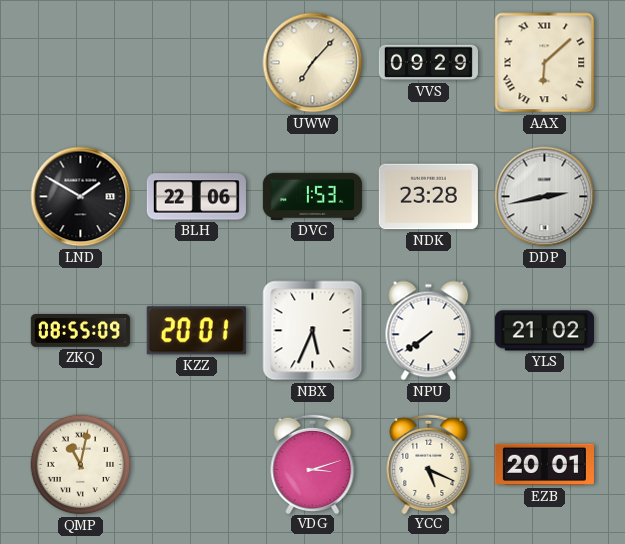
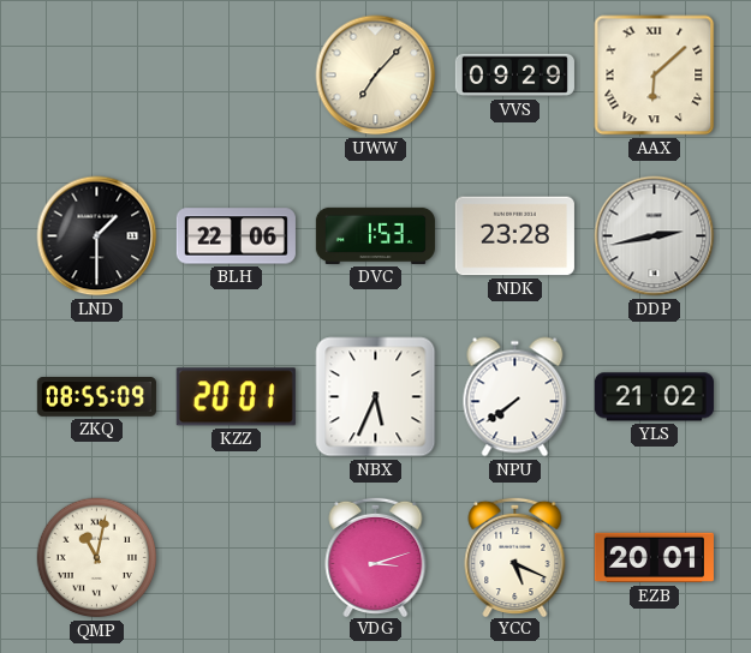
LND: 1:50 -> 1:30
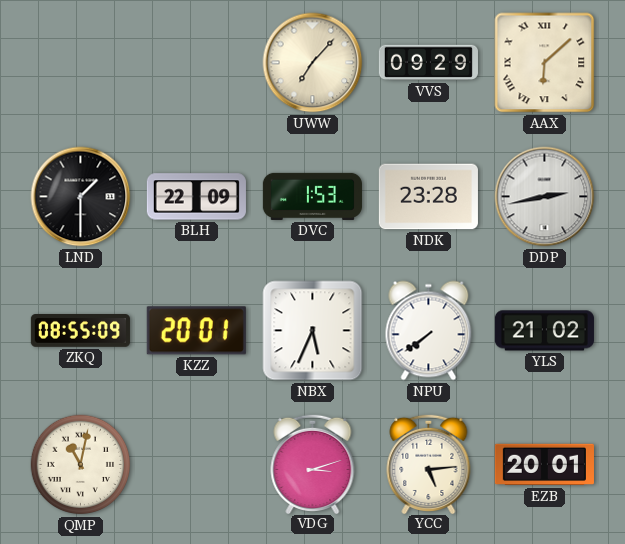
BLH: 22:06 -> 22:09
YCC: 5:19 -> 5:14
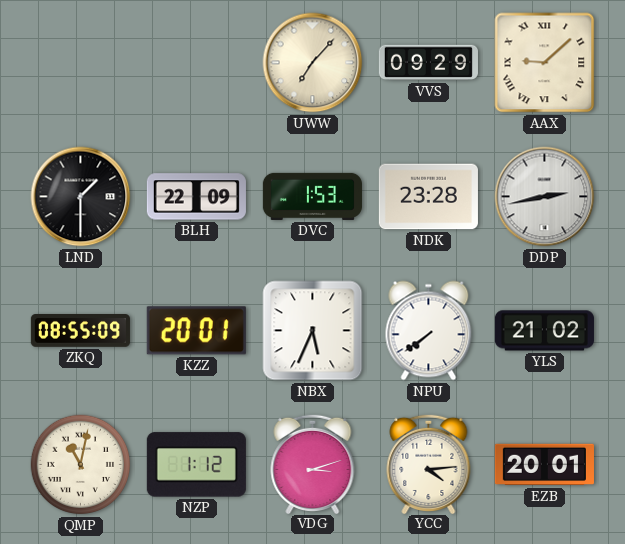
AAX: 6:08 -> 9:08
NZP: none -> 1:12
YCC: 5:14 -> 4:14
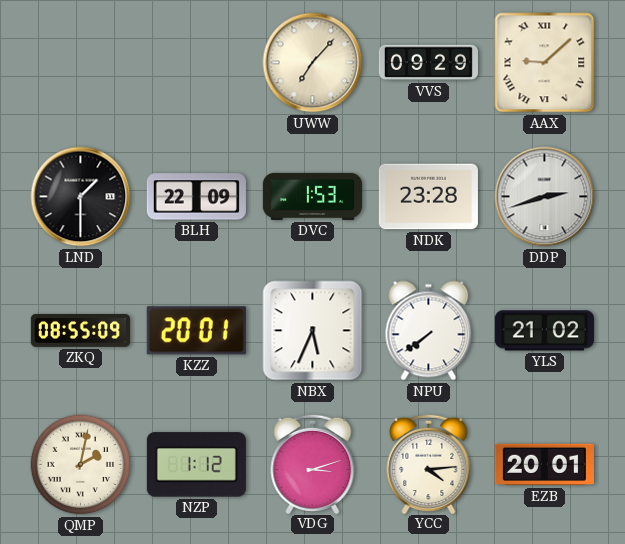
DDP: 2:43 -> 2:42
QMP: 11:02 -> 2:02
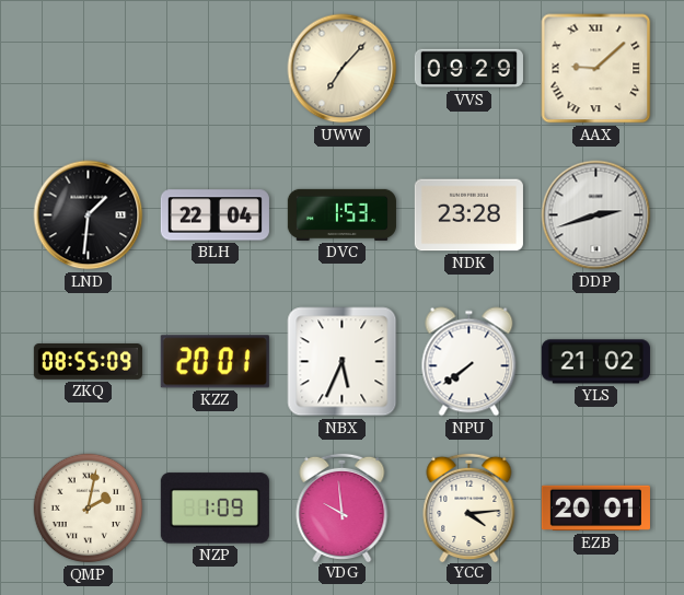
LND: 1:30 -> 1:31
BLH: 22:09 -> 22:04
NZP: 1:12 -> 1:09
VDG: 3:12 -> 9:59
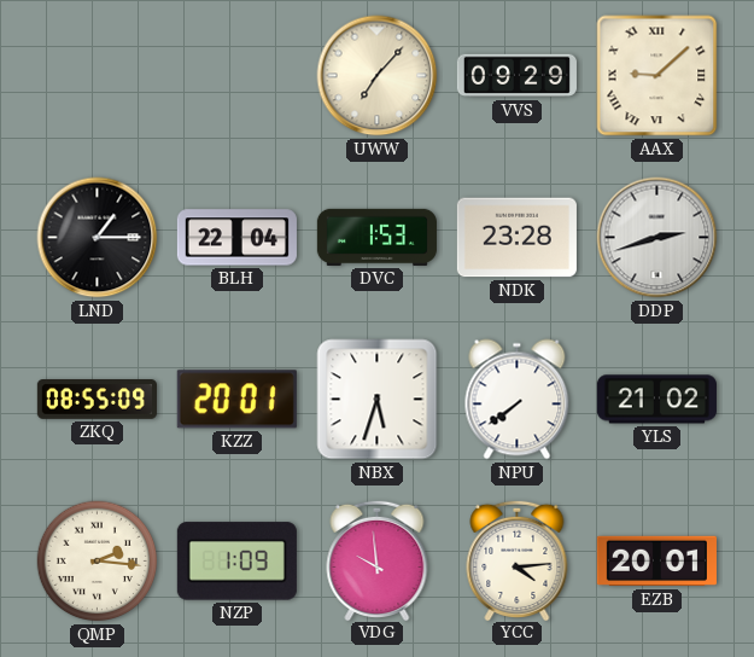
LND: 1:31 -> 1:15
NBX: 5:34 -> 5:33
QMP: 2:02 -> 2:16
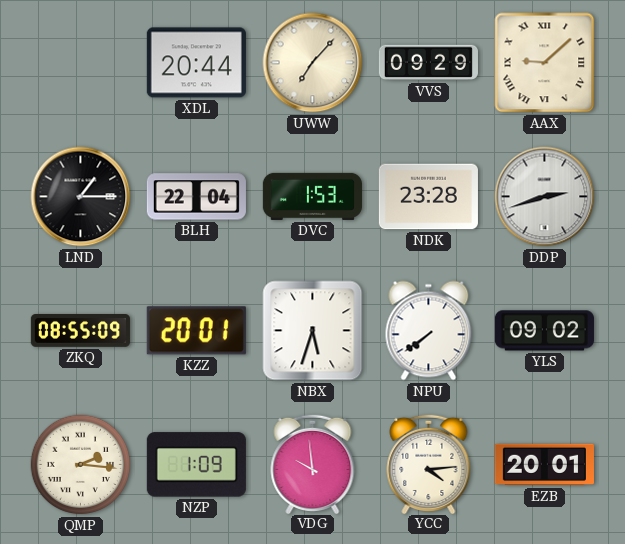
XDL: none -> 20:44
YLS: 21:02 -> 09:02
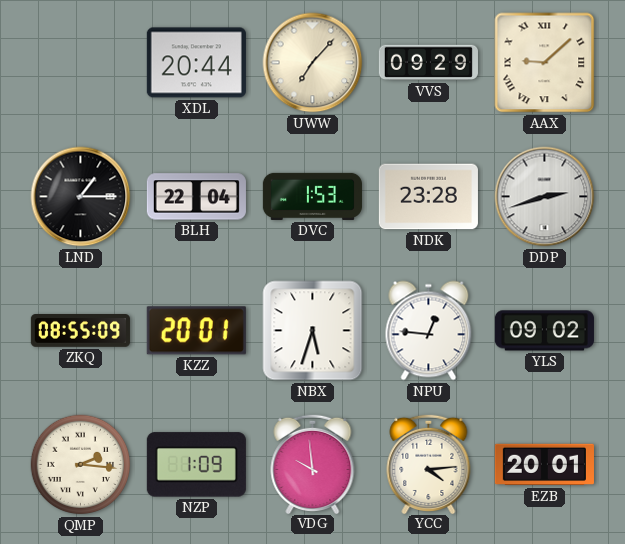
NPU: 7:39 -> 12:46
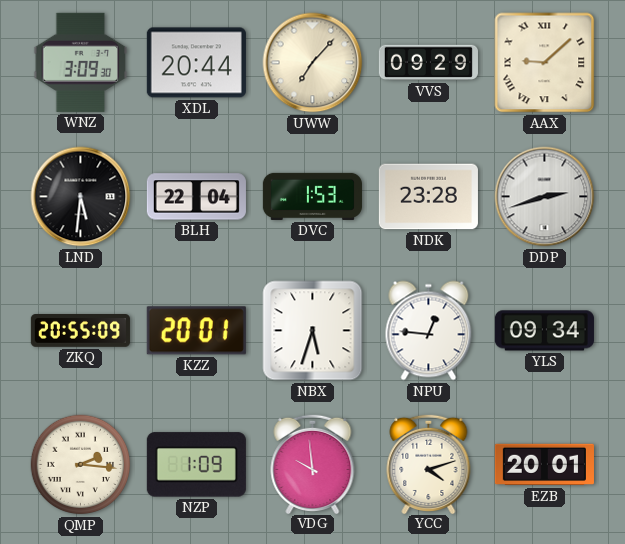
WNZ: none -> 3:09
LND: 1:15 -> 5:31
ZKQ: 08:55 -> 20:55
YLS: 09:02 -> 09:34
YCC: 4:14 -> 4:12
